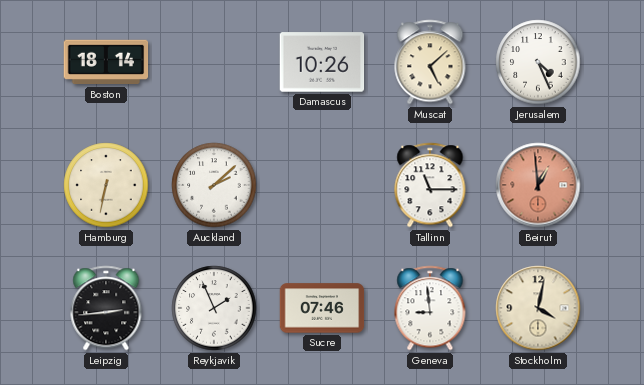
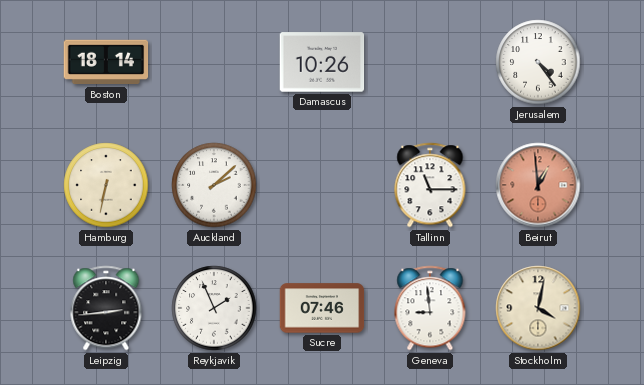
Muscat: 5:08 -> none
Jerusalem: 4:26 -> 4:24
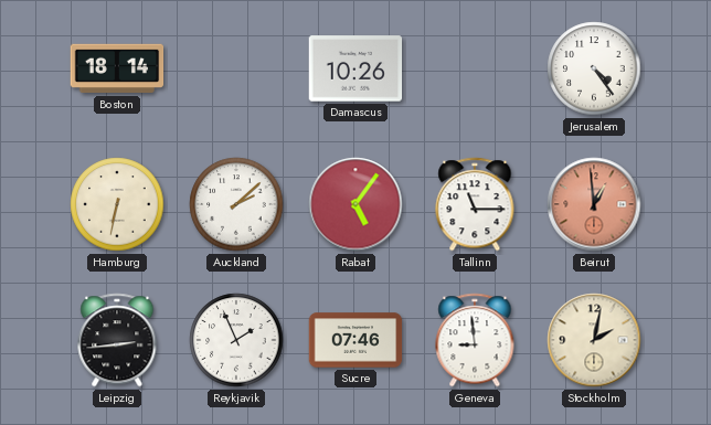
Rabat: none -> 5:06
Stockholm: 4:02 -> 2:02
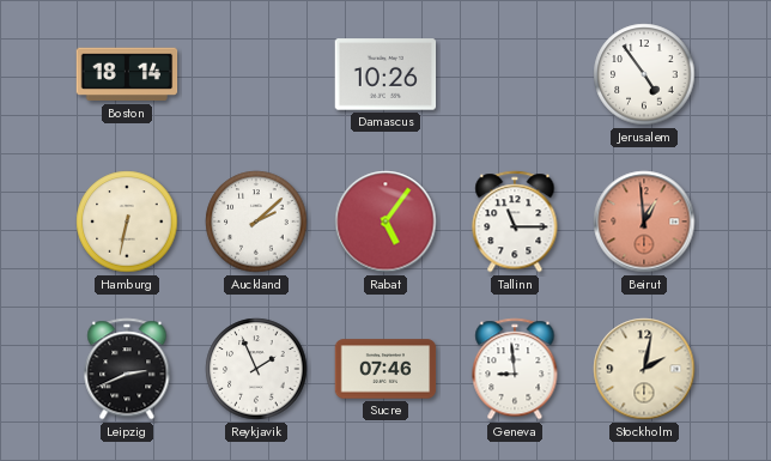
Jerusalem: 4:24 -> 4:54
Leipzig: 2:44 -> 2:41
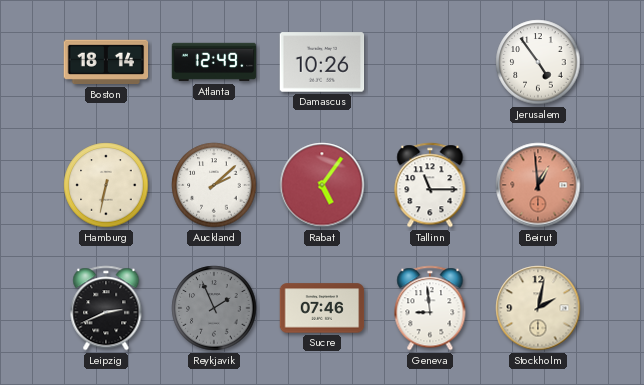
Atlanta: none -> 12:49
Reykjavik dial: white -> grey
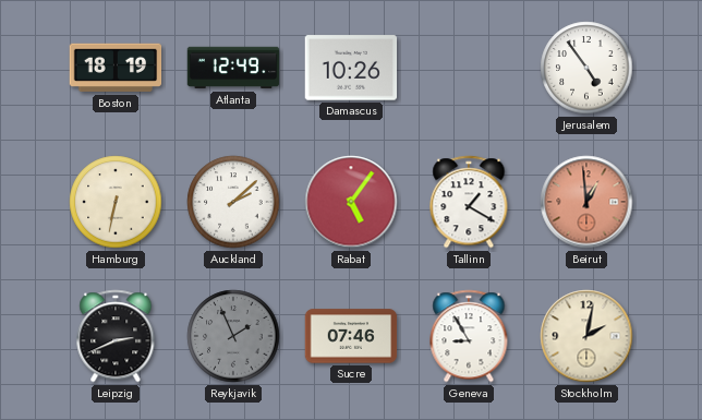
Boston: 18:14 -> 18:19
Tallinn: 11:15 -> 1:20
Geneva: 8:59 -> 8:55
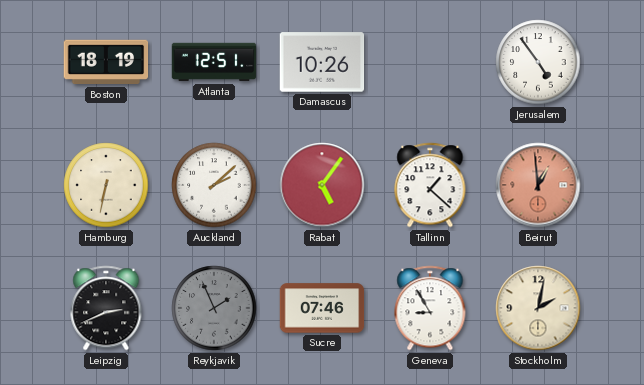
Atlanta: 12:49 -> 12:51
Tallinn: 1:20 -> 1:22
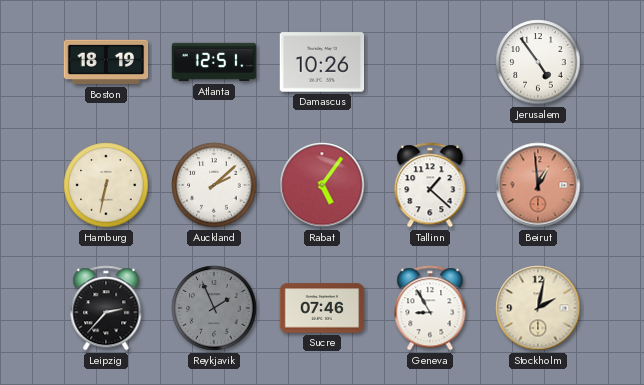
Leipzig: 2:41 -> 2:37
